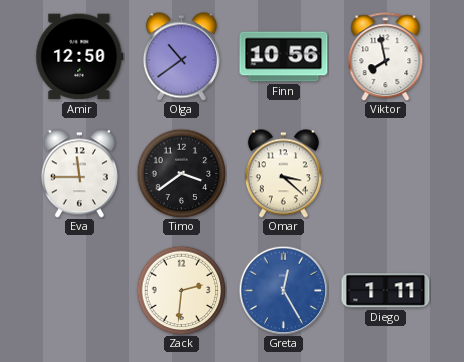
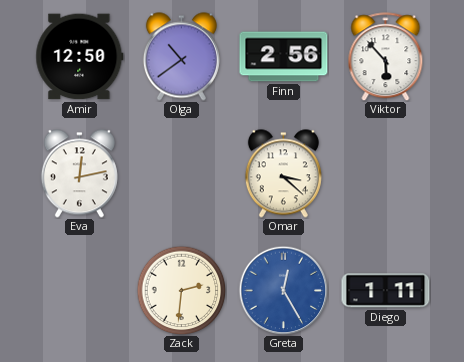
Finn: 10:56 -> 2:56
Viktor: 7:58 -> 5:53
Eva: 11:45 -> 12:13
Timo: 3:39 -> none
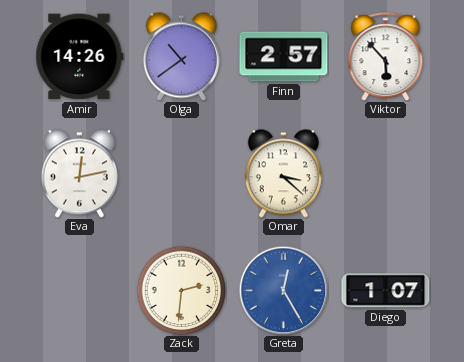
Amir: 12:50 -> 14:26
Finn: 2:56 -> 2:57
Diego: 1:11 -> 1:07
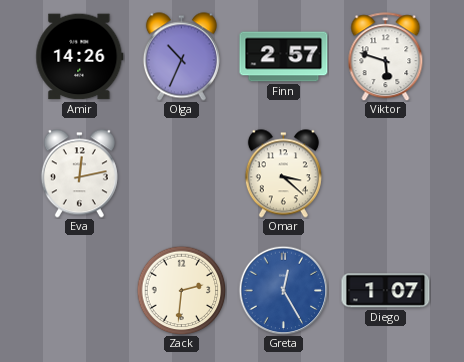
Olga: 10:39 -> 10:34
Viktor: 5:53 -> 5:48
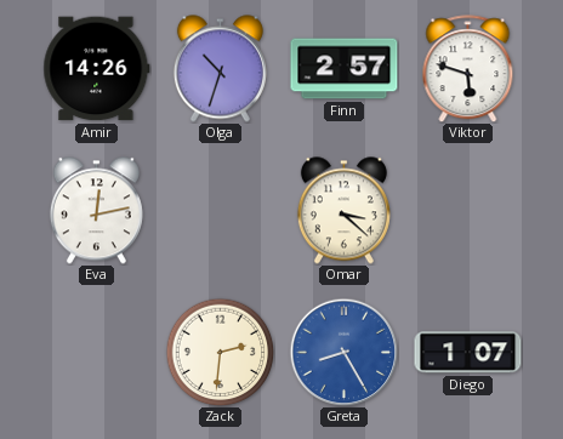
Olga: 10:34 -> 10:33
Greta: 12:25 -> 8:25
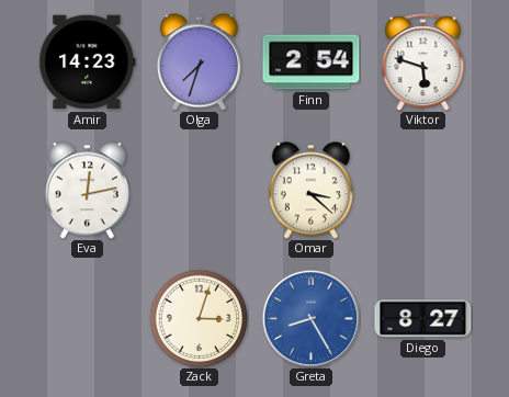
Amir: 14:26 -> 14:23
Olga: 10:33 -> 7:33
Finn: 2:57 -> 2:54
Zack: 2:31 -> 3:03
Diego: 1:07 -> 8:27
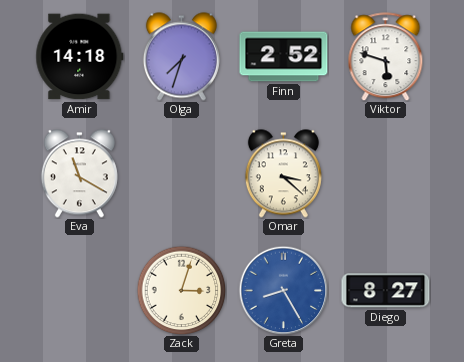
Amir: 14:23 -> 14:18
Finn: 2:54 -> 2:52
Eva: 12:13 -> 11:20
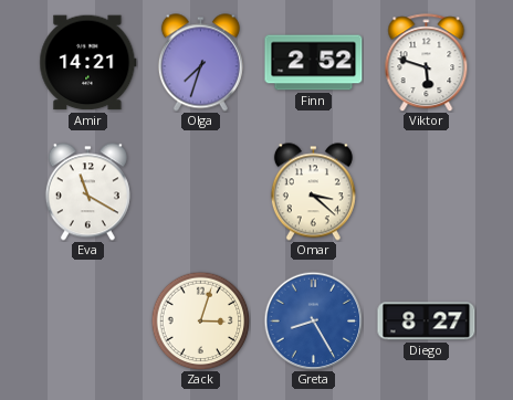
Amir: 14:18 -> 14:21
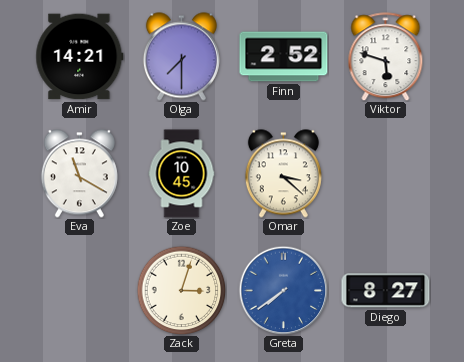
Olga: 7:33 -> 7:30
Zoe: none -> 10:45
Greta: 8:25 -> 7:39
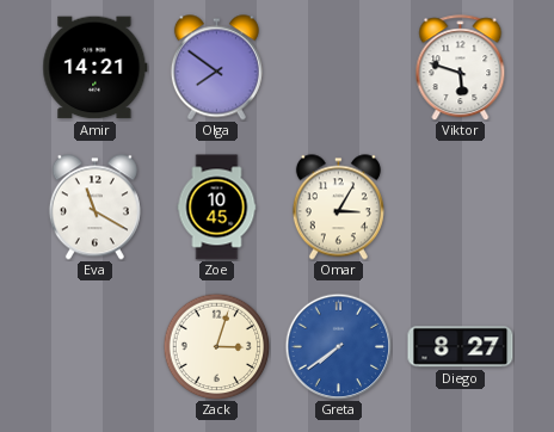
Olga: 7:30 -> 7:51
Finn: 2:52 -> none
Omar: 3:22 -> 3:05
